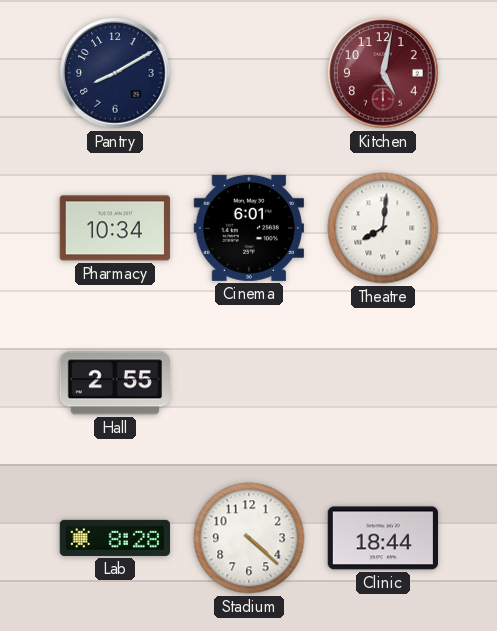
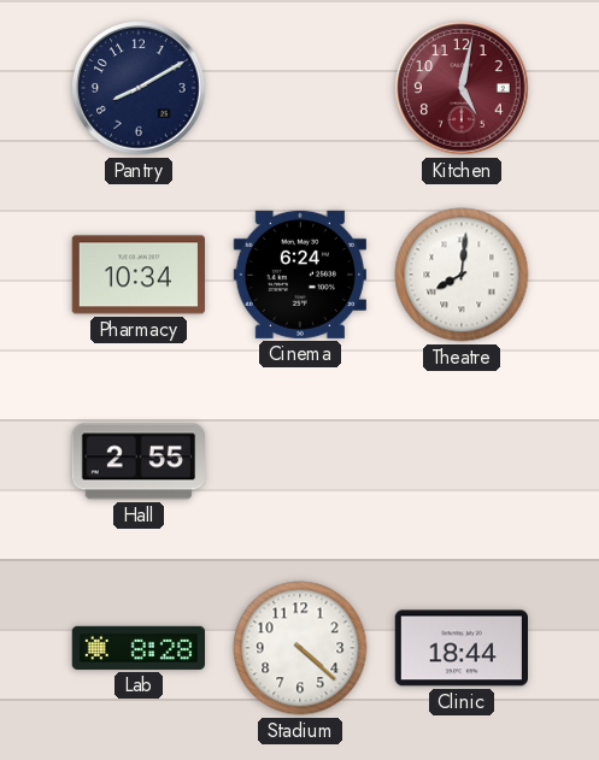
Cinema: 6:01 -> 6:24
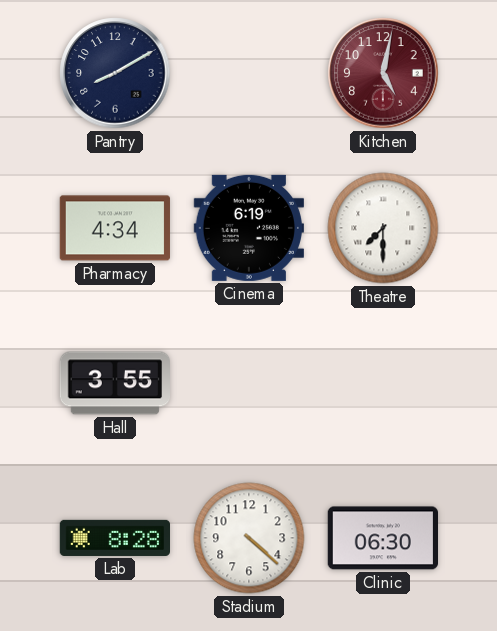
Pharmacy: 10:34 -> 4:34
Cinema: 6:24 -> 6:19
Theatre: 8:01 -> 7:30
Hall: 2:55 -> 3:55
Clinic: 18:44 -> 06:30
